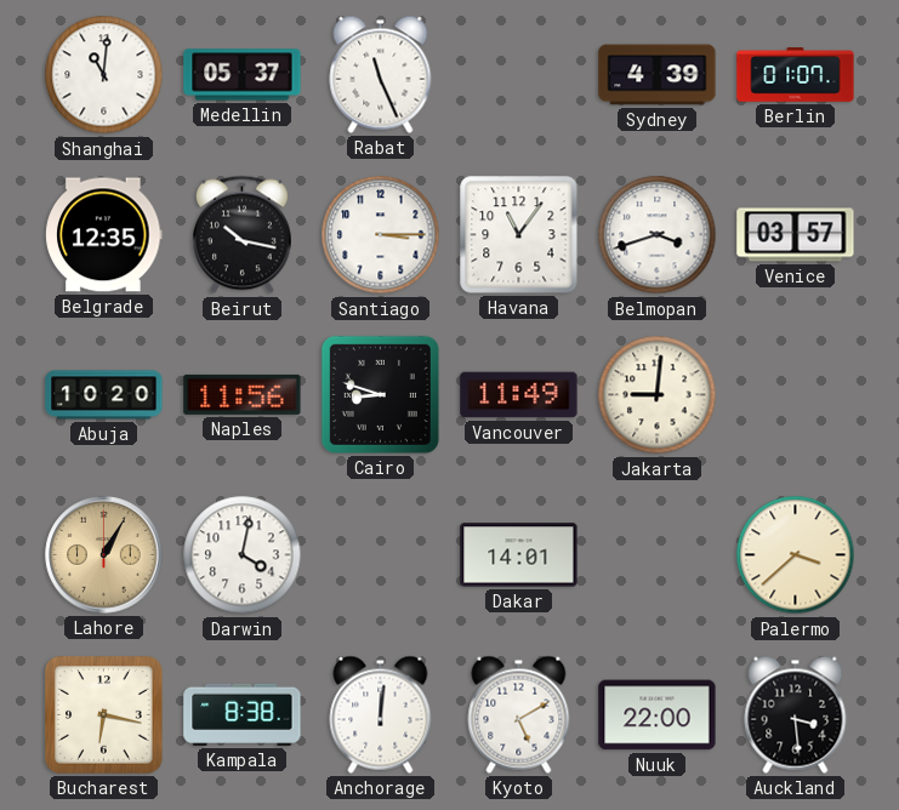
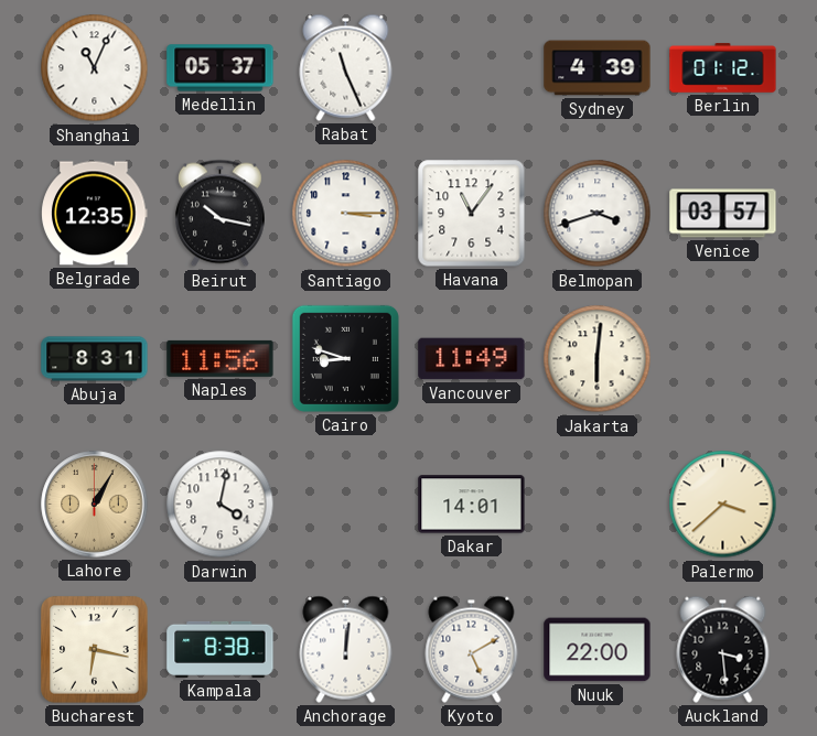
Shanghai: 11:01 -> 11:04
Berlin: 01:07 -> 01:12
Abuja: 10:20 -> 8:31
Jakarta: 9:01 -> 6:01
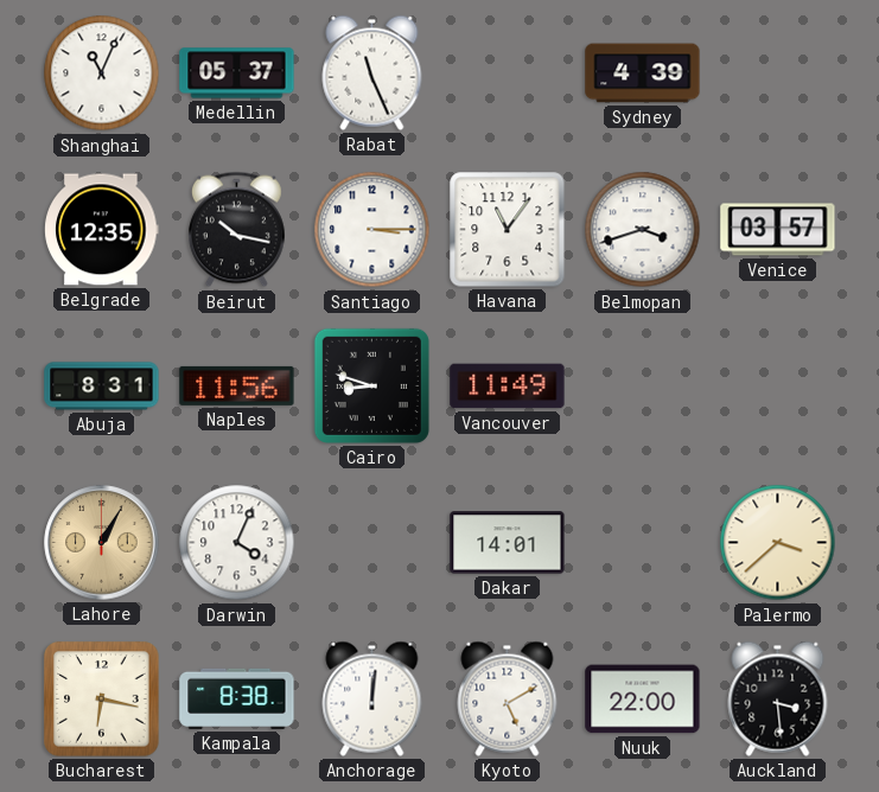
Berlin: 01:12 -> none
Jakarta: 6:01 -> none
Darwin: 4:02 -> 4:04
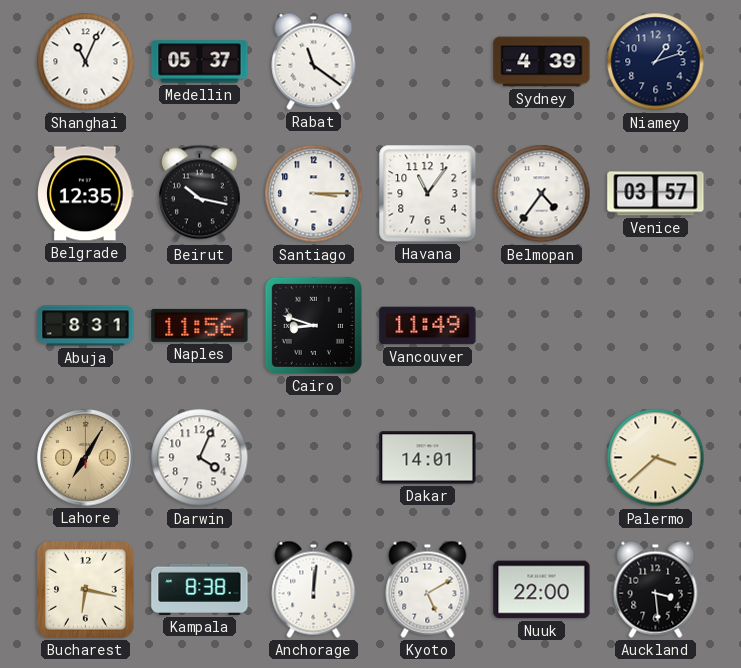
Rabat: 11:26 -> 11:21
Niamey: none -> 1:12
Belmopan: 3:42 -> 4:36
Lahore: 1:05 -> 7:05
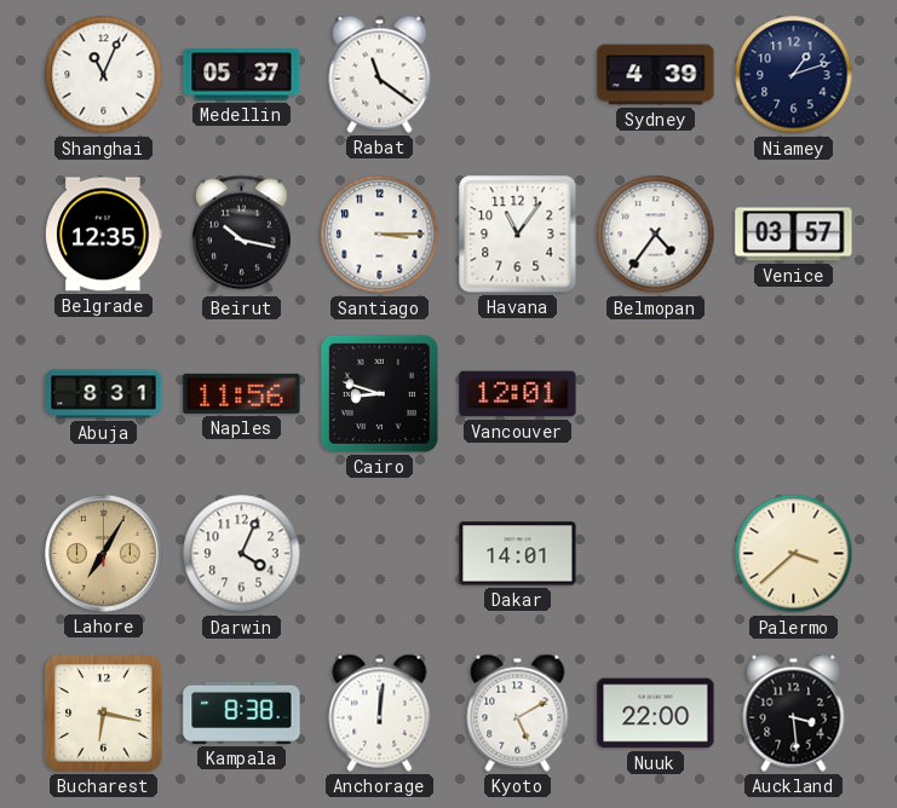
Vancouver: 11:49 -> 12:01
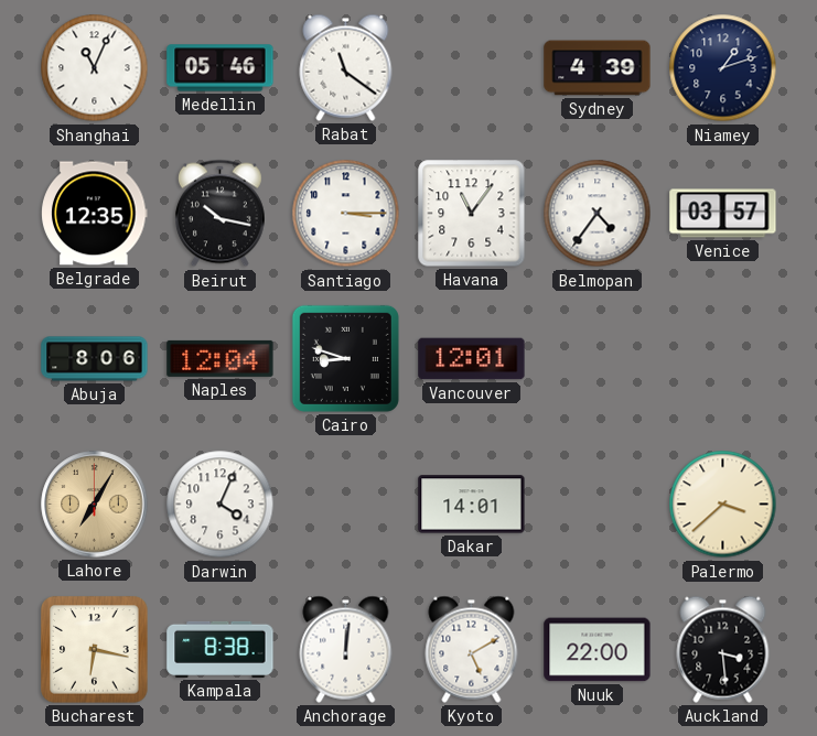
Medellin: 05:37 -> 05:46
Abuja: 8:31 -> 8:06
Naples: 11:56 -> 12:04
